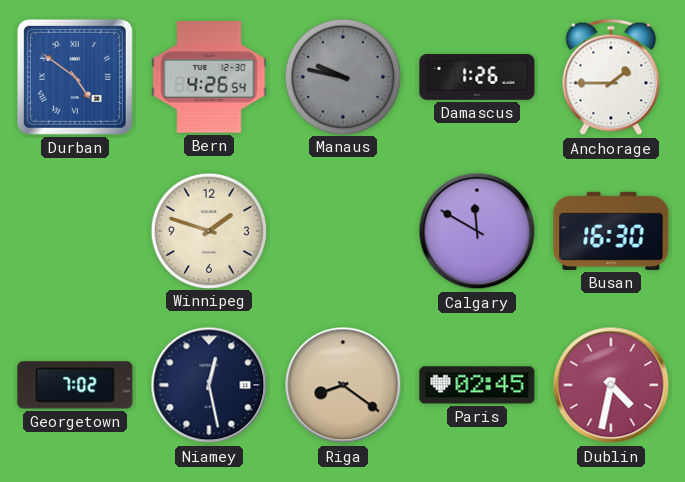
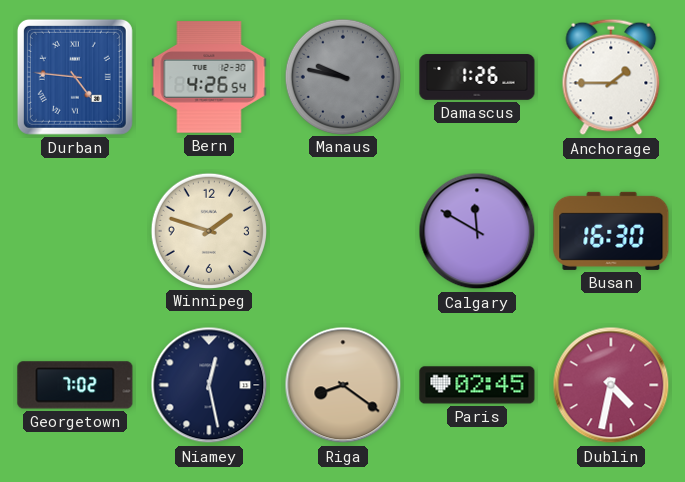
Durban: 4:51 -> 4:46
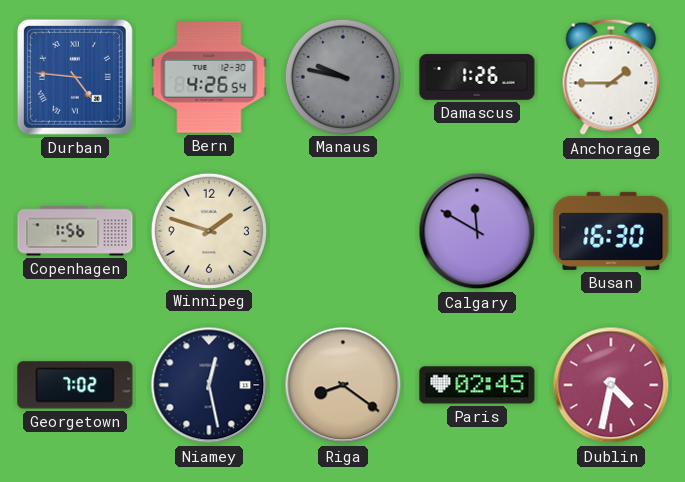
Copenhagen: none -> 1:56
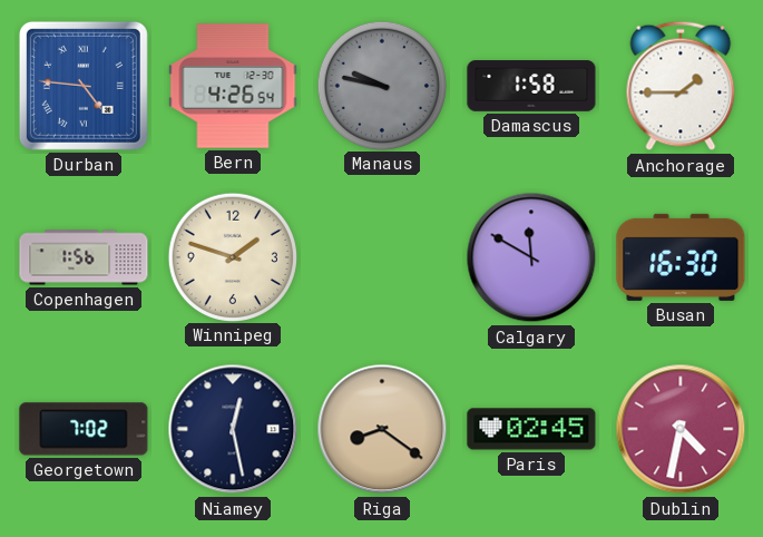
Damascus: 1:26 -> 1:58
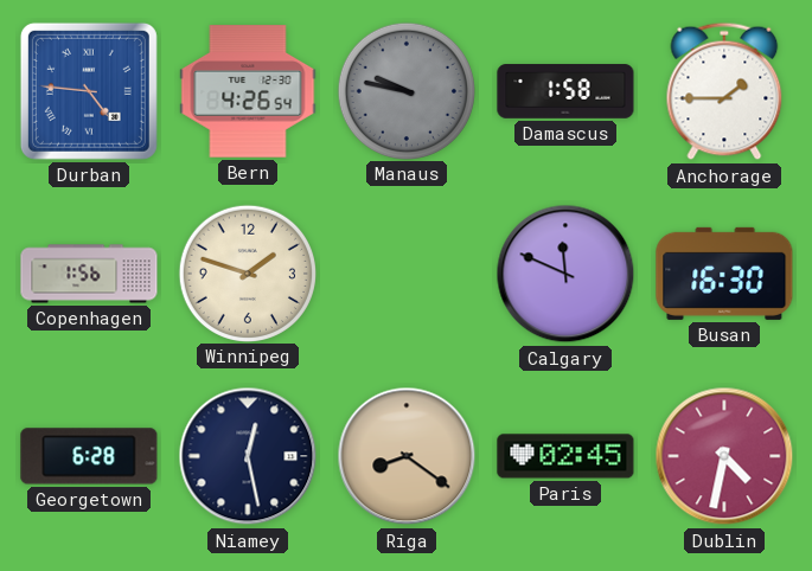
Calgary: 11:50 -> 11:49
Georgetown: 7:02 -> 6:28
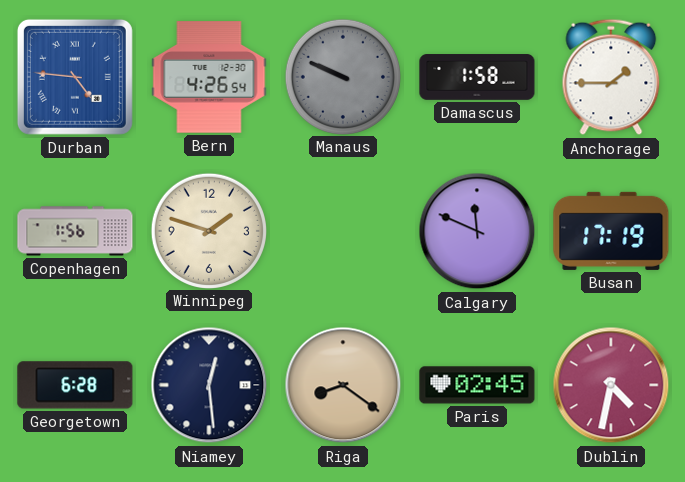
Manaus: 9:47 -> 9:49
Busan: 16:30 -> 17:19
Niamey: 12:28 -> 12:29
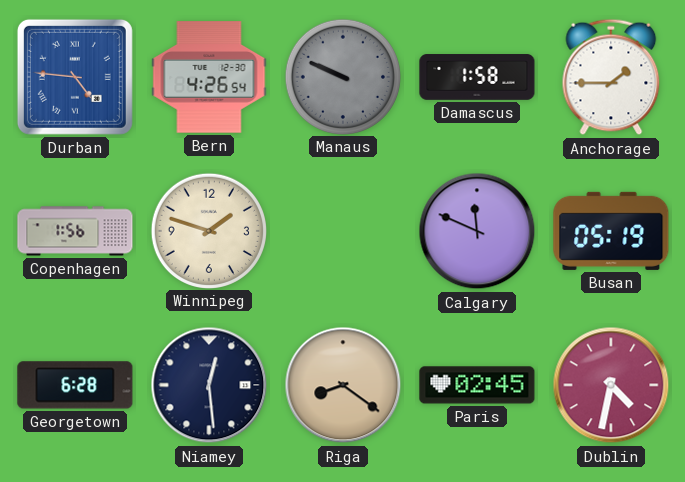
Busan: 17:19 -> 05:19
